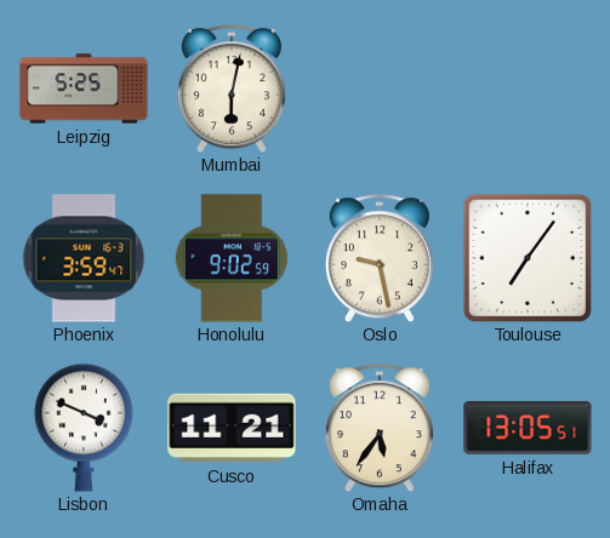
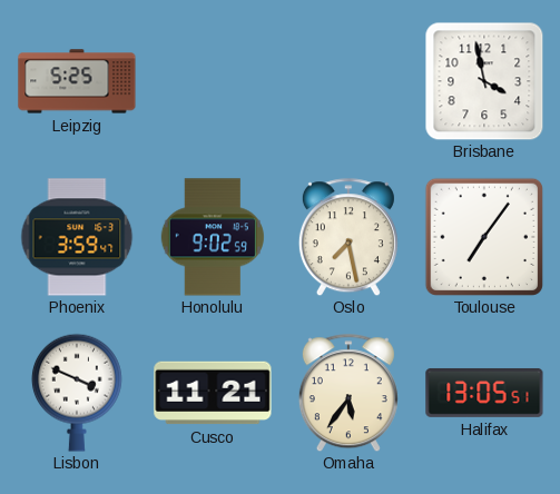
Mumbai: 6:02 -> none
Brisbane: none -> 3:58
Oslo: 9:28 -> 7:28
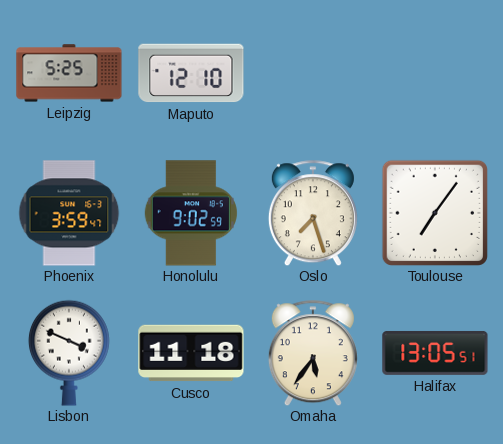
Maputo: none -> 12:10
Brisbane: 3:58 -> none
Oslo: 7:28 -> 7:27
Cusco: 11:21 -> 11:18
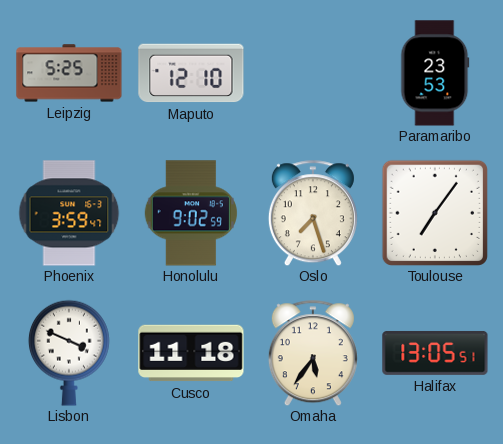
Paramaribo: none -> 23:53
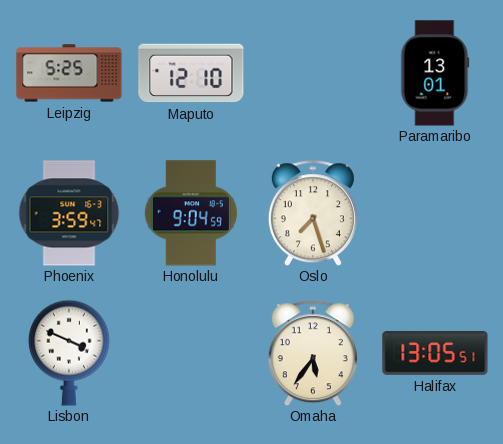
Paramaribo: 23:53 -> 13:01
Honolulu: 9:02 -> 9:04
Toulouse: 7:06 -> none
Cusco: 11:18 -> none
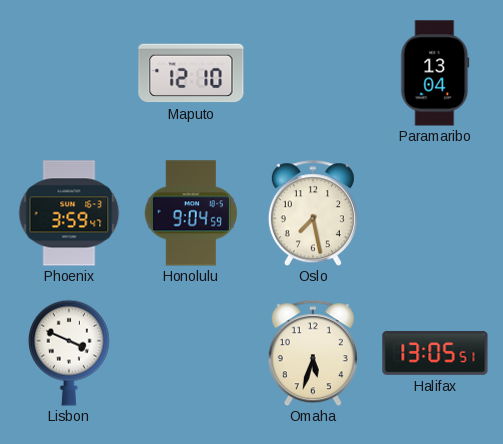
Leipzig: 5:25 -> none
Paramaribo: 13:01 -> 13:04
Oslo: 7:27 -> 7:28
Omaha: 5:36 -> 5:33
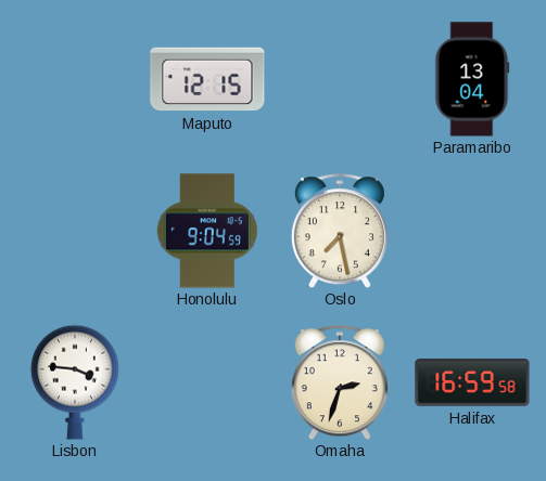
Maputo: 12:10 -> 12:15
Phoenix: 3:59 -> none
Lisbon: 3:49 -> 3:46
Omaha: 5:33 -> 2:33
Halifax: 13:05 -> 16:59
